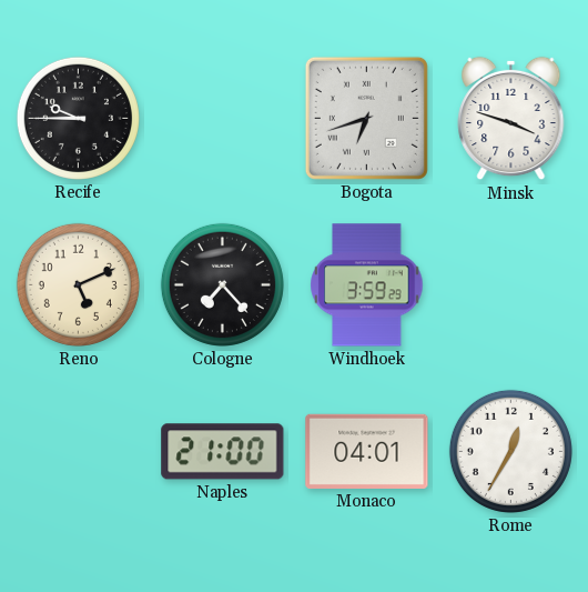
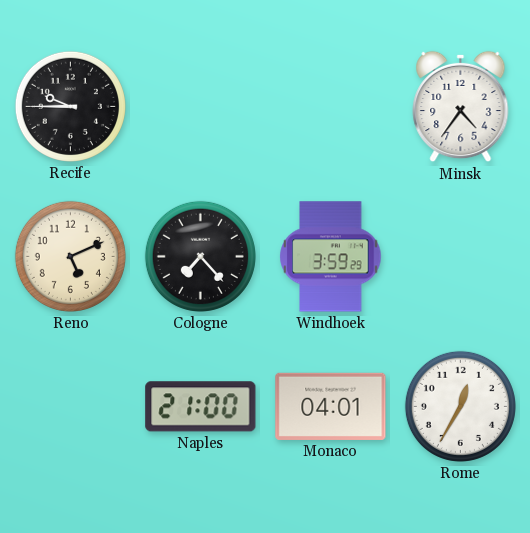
Bogota: 6:42 -> none
Minsk: 3:48 -> 4:36
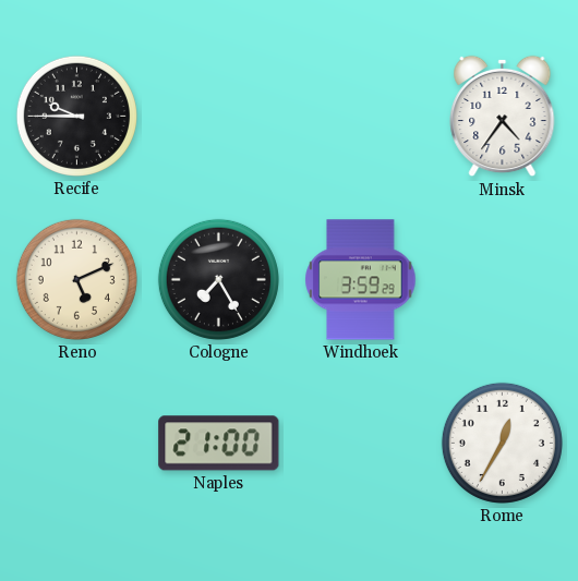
Cologne: 7:23 -> 7:25
Monaco: 04:01 -> none
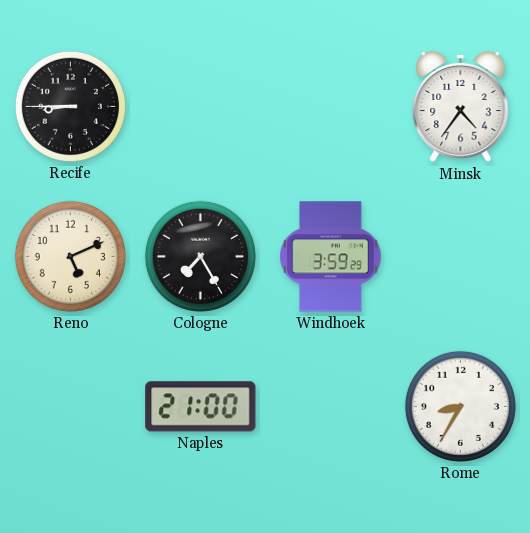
Recife: 9:45 -> 8:45
Rome: 12:35 -> 8:35
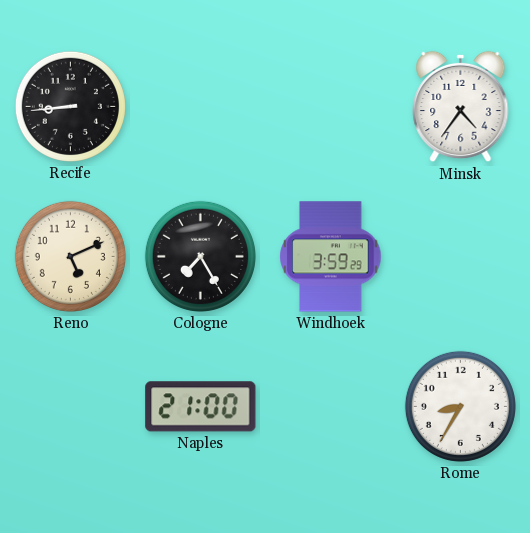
Recife: 8:45 -> 8:44
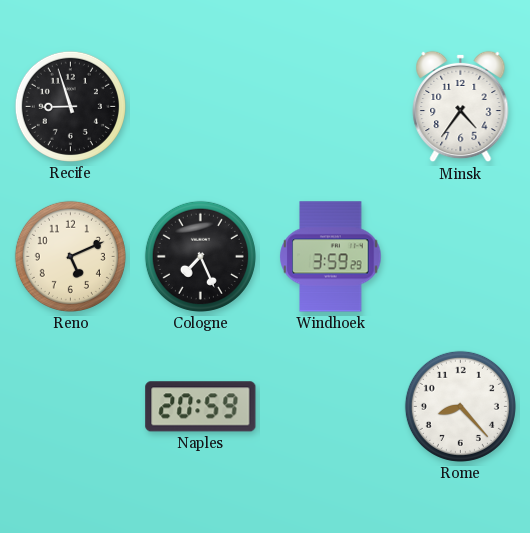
Recife: 8:44 -> 8:57
Cologne: 7:25 -> 7:26
Naples: 21:00 -> 20:59
Rome: 8:35 -> 8:23
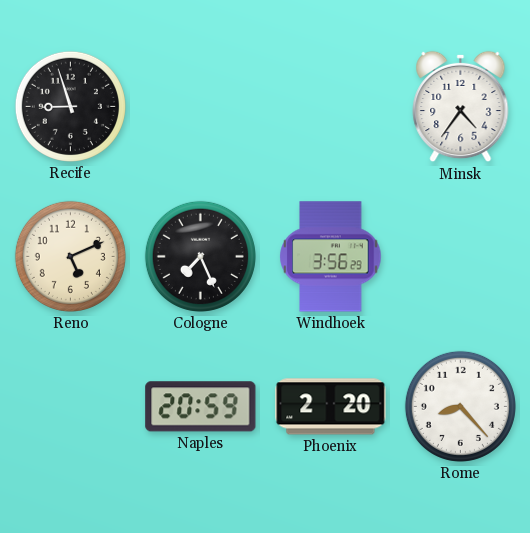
Windhoek: 3:59 -> 3:56
Phoenix: none -> 2:20
